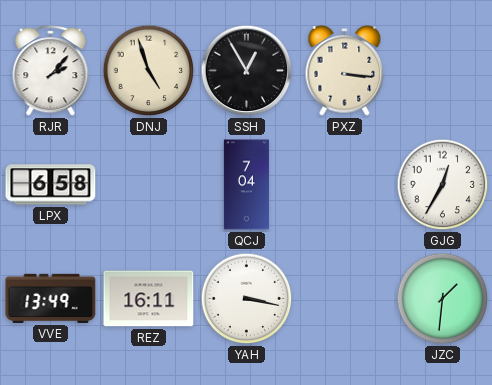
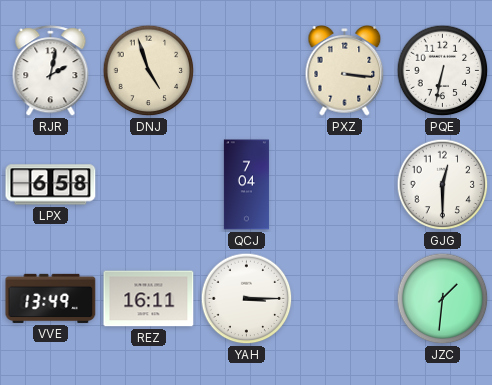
RJR: 2:07 -> 2:02
SSH: 12:55 -> none
PQE: none -> 6:32
GJG: 12:35 -> 12:30
YAH: 3:17 -> 3:15
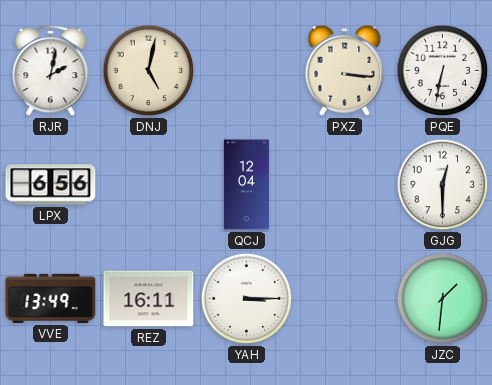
DNJ: 4:57 -> 5:02
LPX: 6:58 -> 6:56
QCJ: 7:04 -> 12:04
